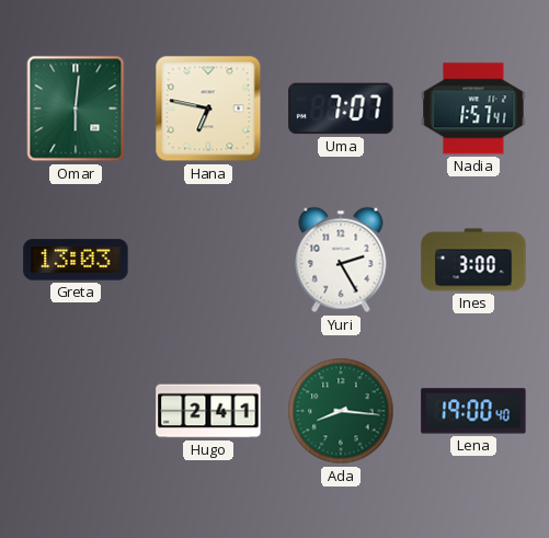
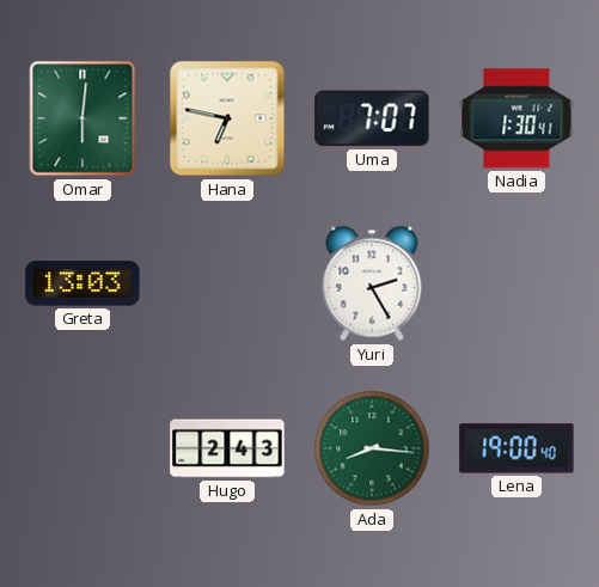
Nadia: 1:57 -> 1:30
Ines: 3:00 -> none
Hugo: 2:41 -> 2:43
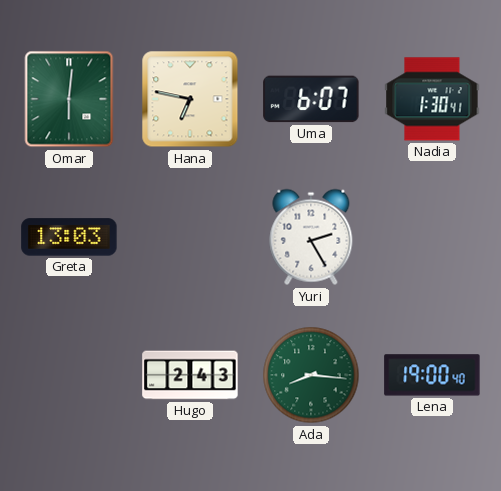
Uma: 7:07 -> 6:07
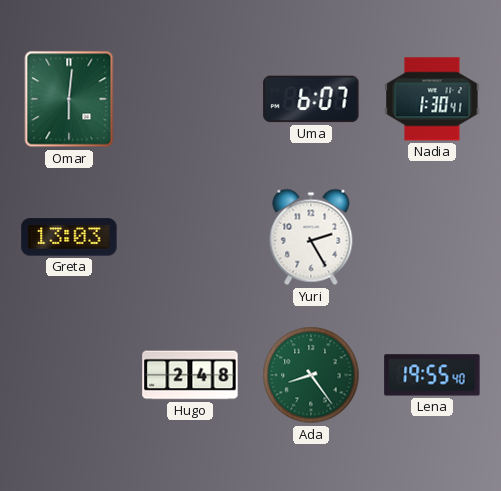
Hana: 6:47 -> none
Hugo: 2:43 -> 2:48
Ada: 8:16 -> 8:24
Lena: 19:00 -> 19:55
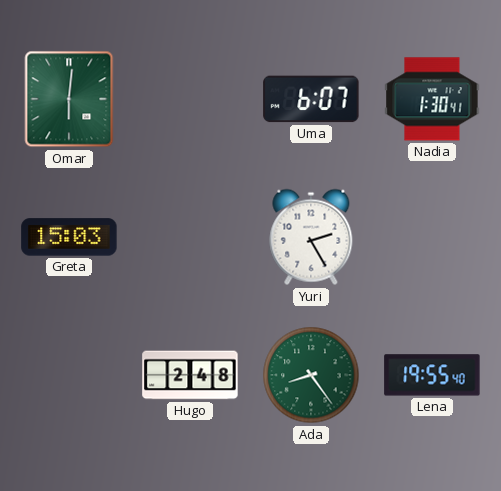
Greta: 13:03 -> 15:03
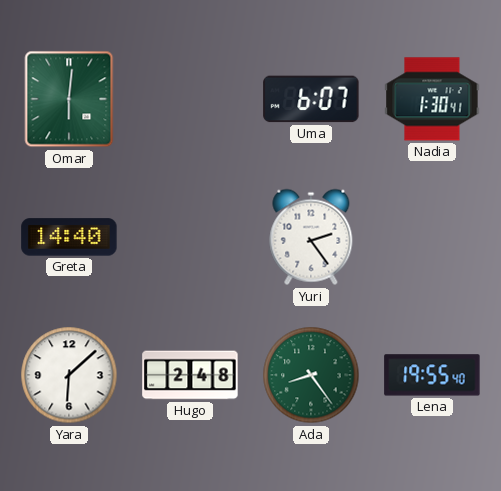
Greta: 15:03 -> 14:40
Yuri: 2:25 -> 2:24
Yara: none -> 6:08
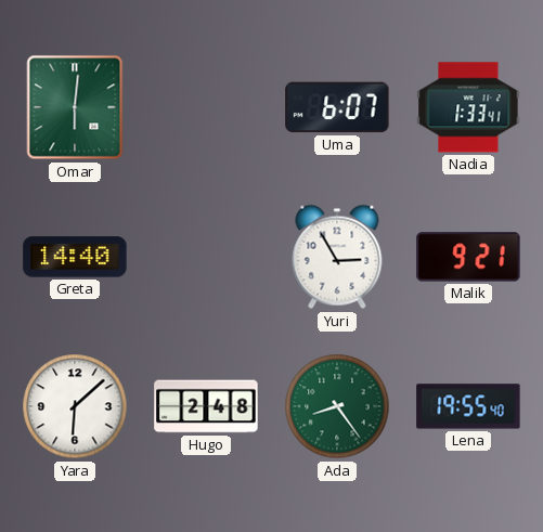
Nadia: 1:30 -> 1:33
Yuri: 2:24 -> 2:55
Malik: none -> 9:21
